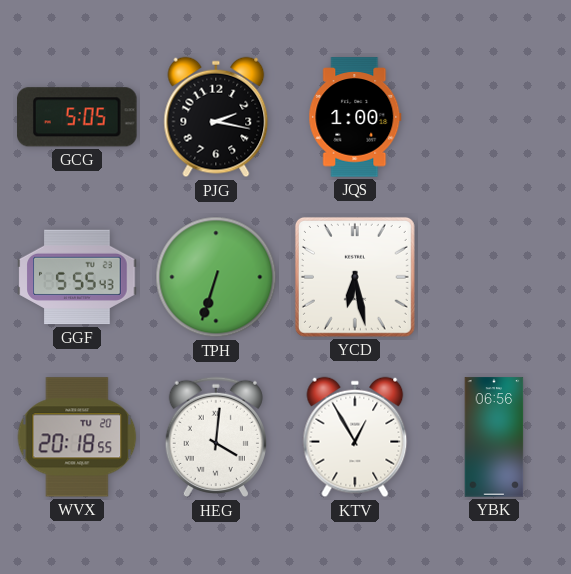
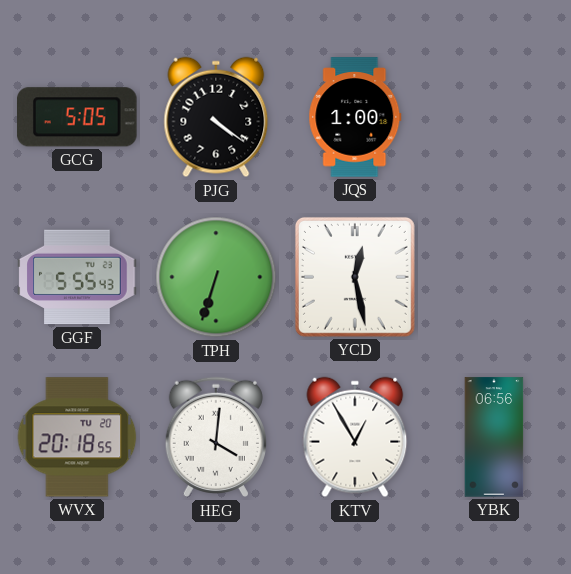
PJG: 2:17 -> 4:21
YCD: 6:28 -> 12:28
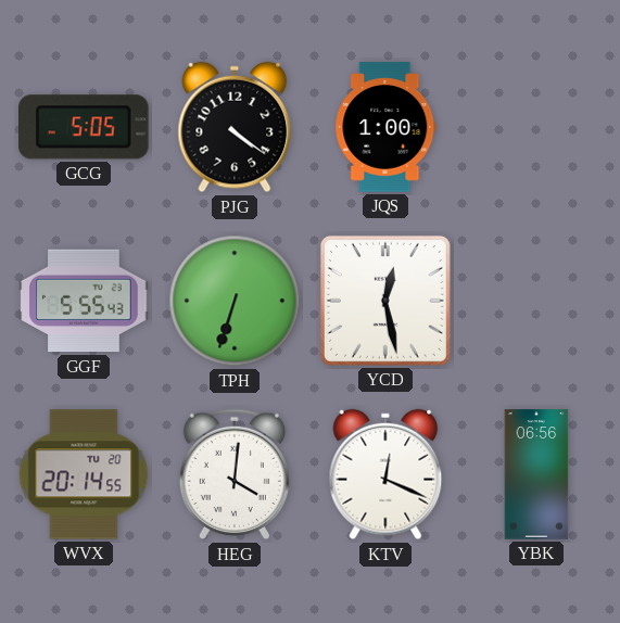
WVX: 20:18 -> 20:14
KTV: 12:55 -> 12:19
